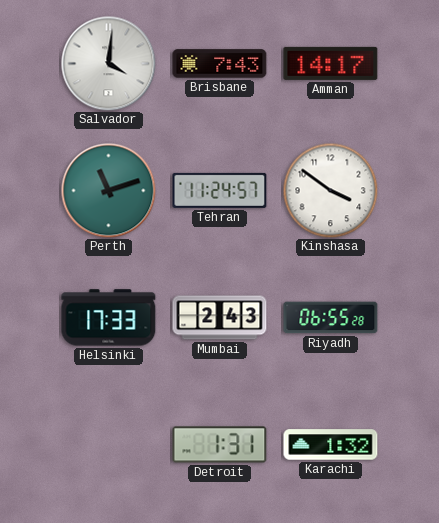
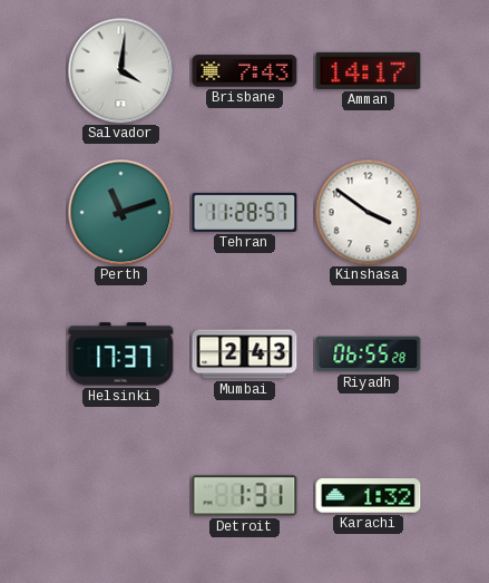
Tehran: 11:24 -> 11:28
Helsinki: 17:33 -> 17:37
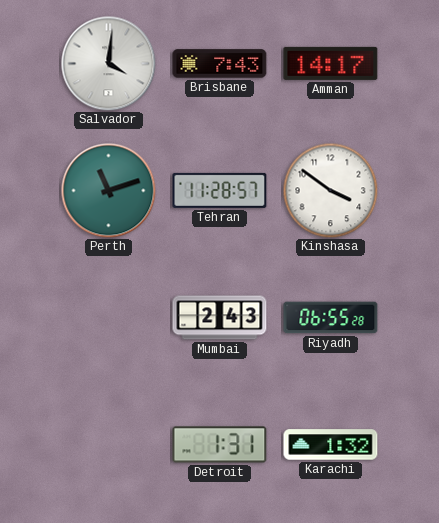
Helsinki: 17:37 -> none
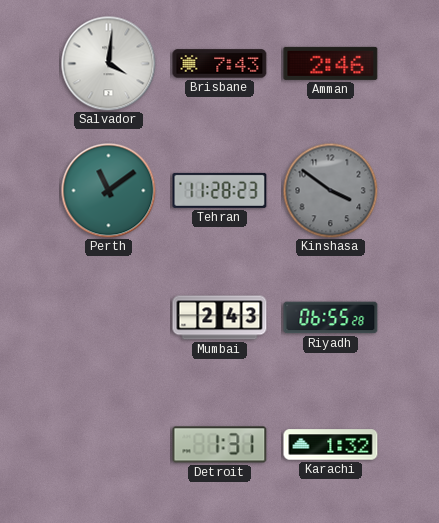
Amman: 14:17 -> 2:46
Perth: 11:12 -> 11:09
Tehran: 11:28:57 -> 11:28:23
Kinshasa dial: white -> grey
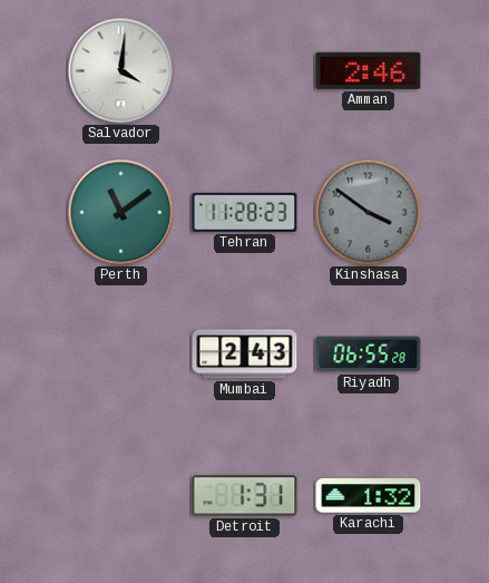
Brisbane: 7:43 -> none
